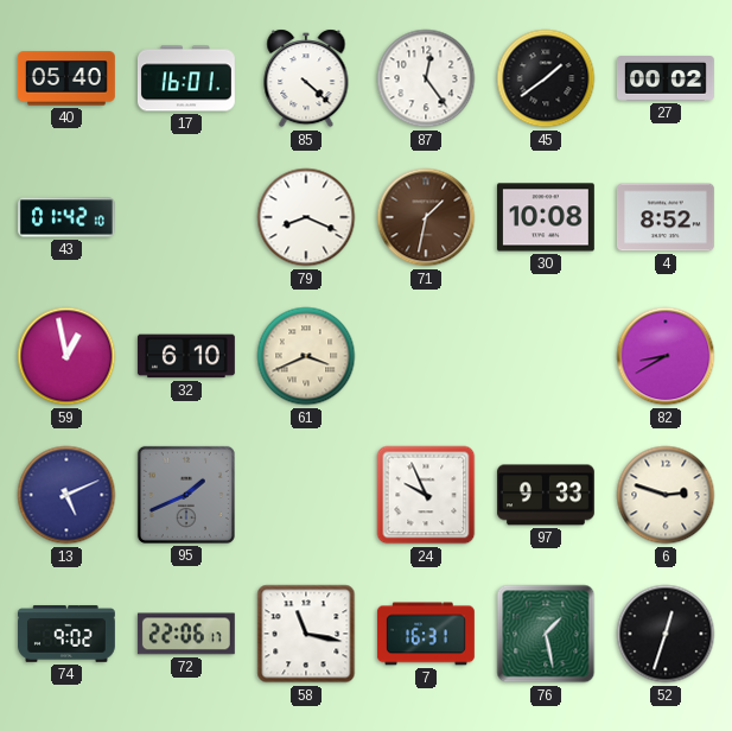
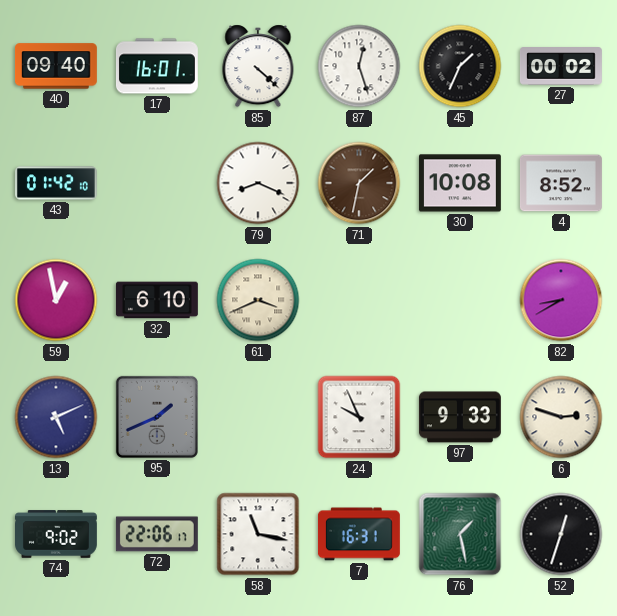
40: 05:40 -> 09:40
87: 12:24 -> 12:27
45: 1:39 -> 1:34
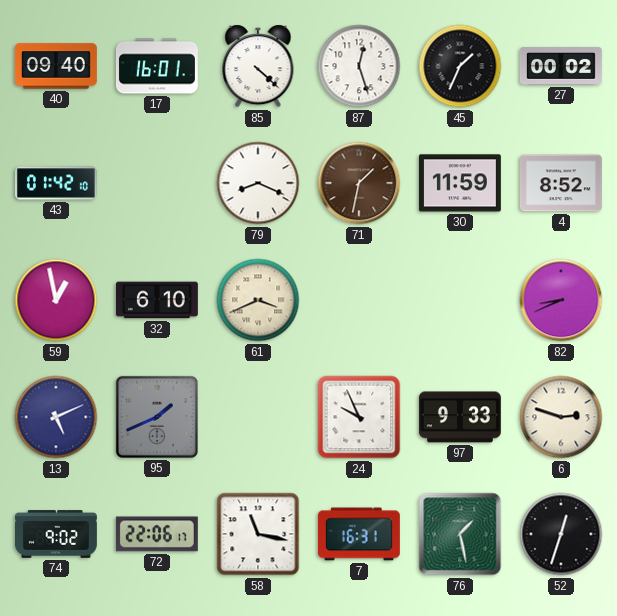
30: 10:08 -> 11:59
82: 8:40 -> 8:41
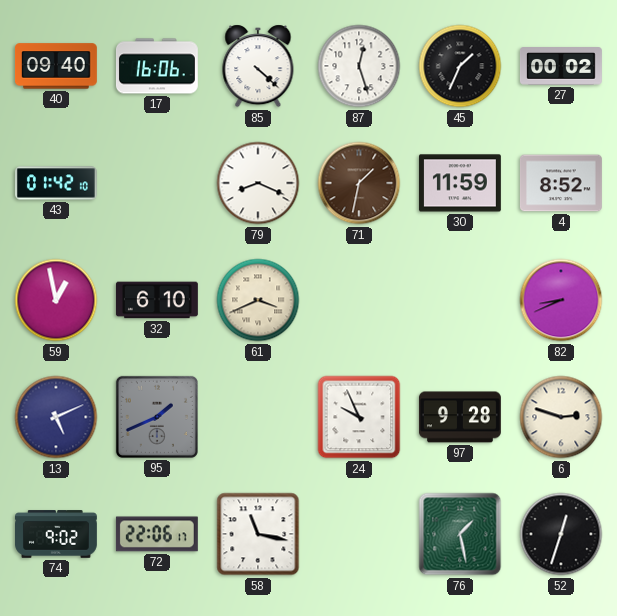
17: 16:01 -> 16:06
97: 9:33 -> 9:28
7: 16:31 -> none
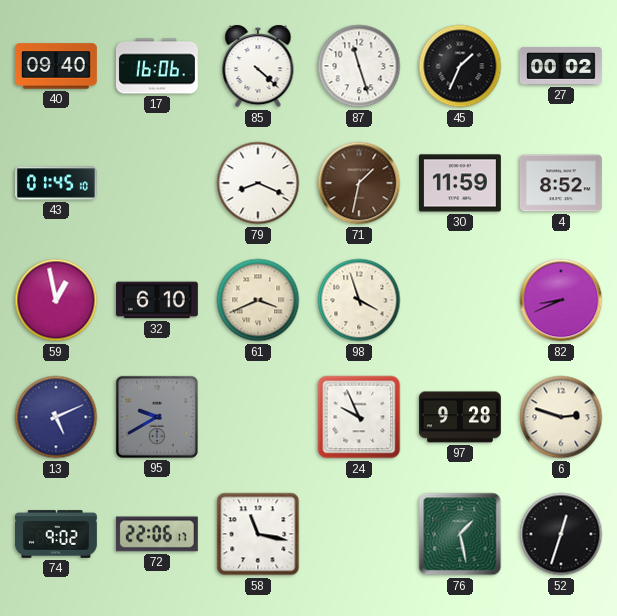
87: 12:27 -> 11:27
43: 01:42 -> 01:45
98: none -> 3:57
95: 1:41 -> 9:40
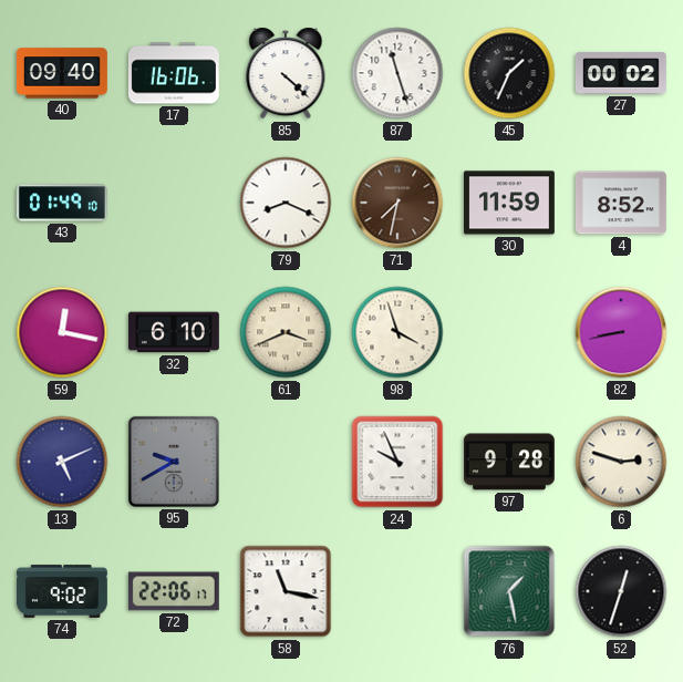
43: 01:45 -> 01:49
71: 1:32 -> 7:32
59: 12:58 -> 12:17
82: 8:41 -> 8:43
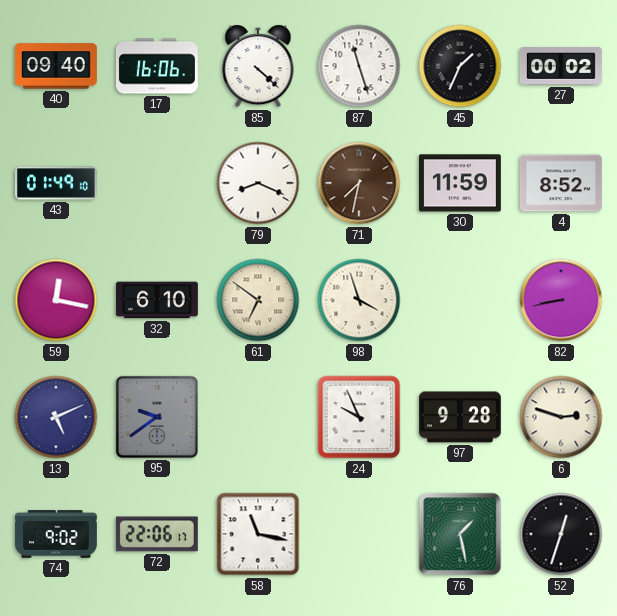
61: 3:41 -> 6:51
95: 9:40 -> 9:39
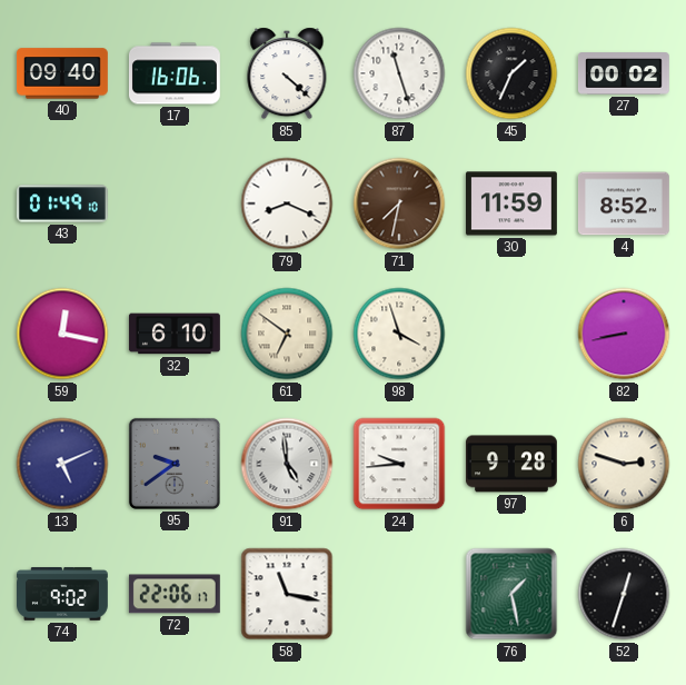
91: none -> 4:59
24: 9:56 -> 9:44
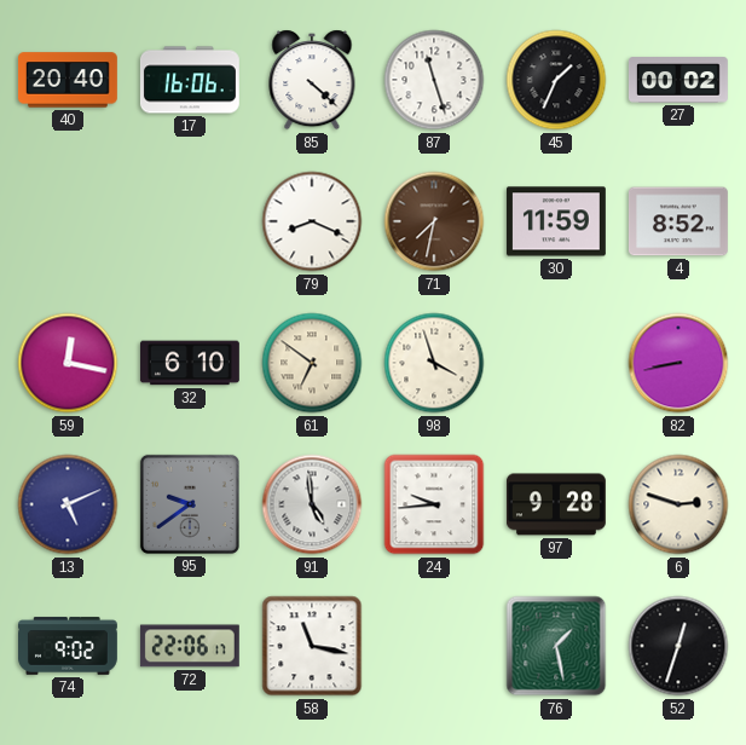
40: 09:40 -> 20:40
43: 01:49 -> none
